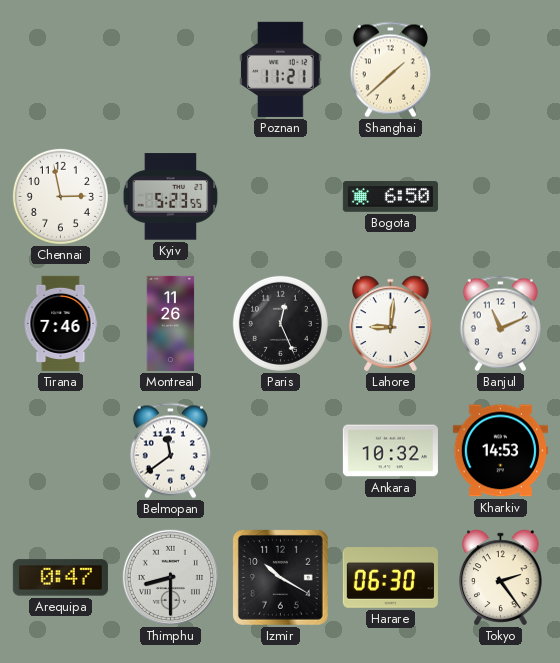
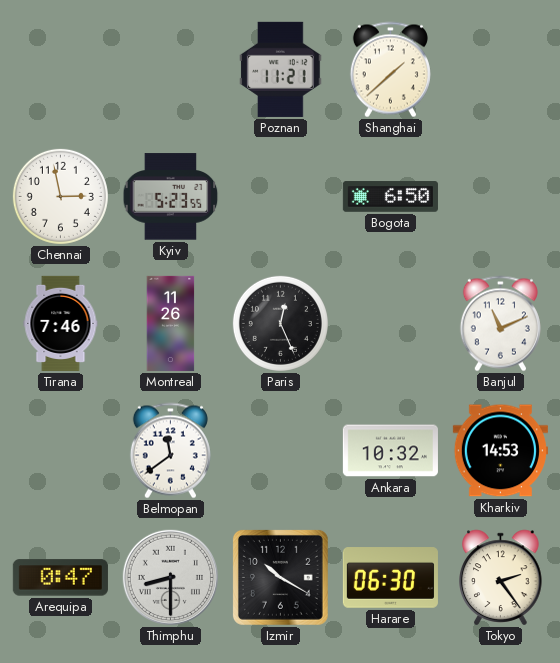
Lahore: 9:01 -> none
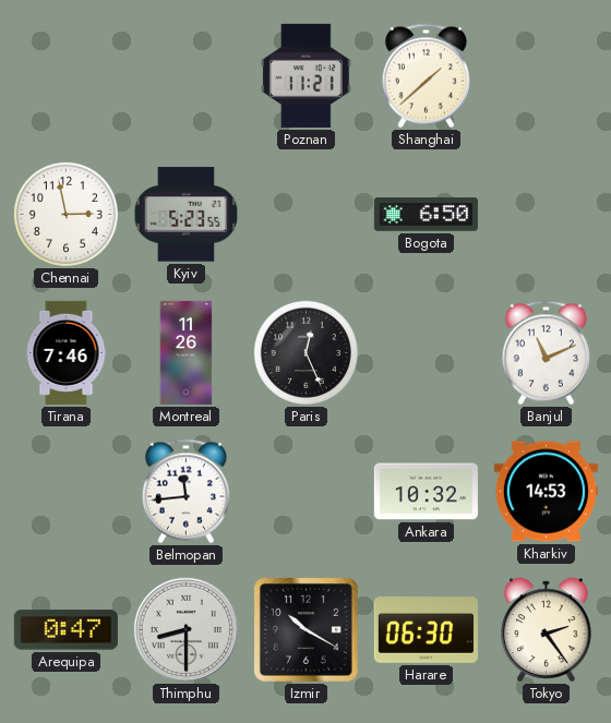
Belmopan: 11:39 -> 11:44
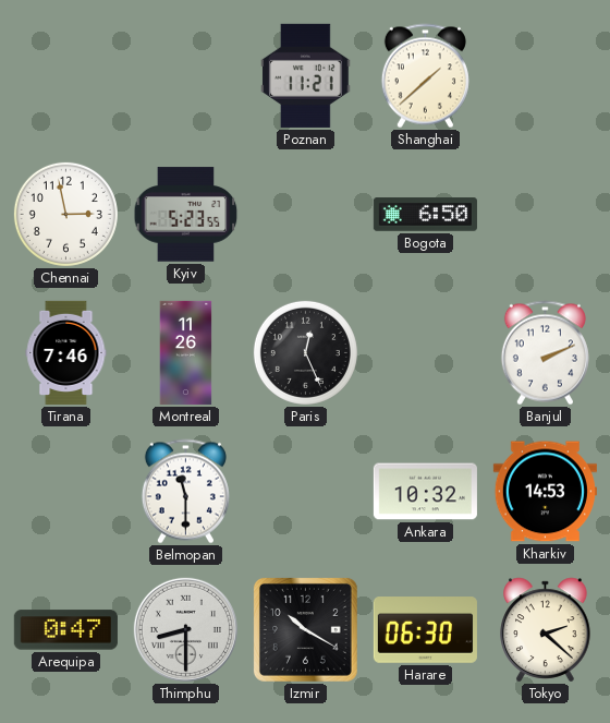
Banjul: 11:11 -> 2:11
Belmopan: 11:44 -> 11:30
Tokyo: 2:24 -> 2:22
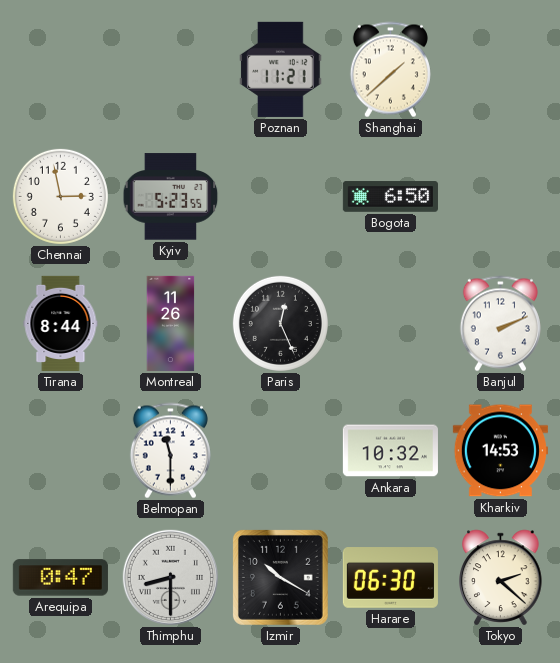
Tirana: 7:46 -> 8:44
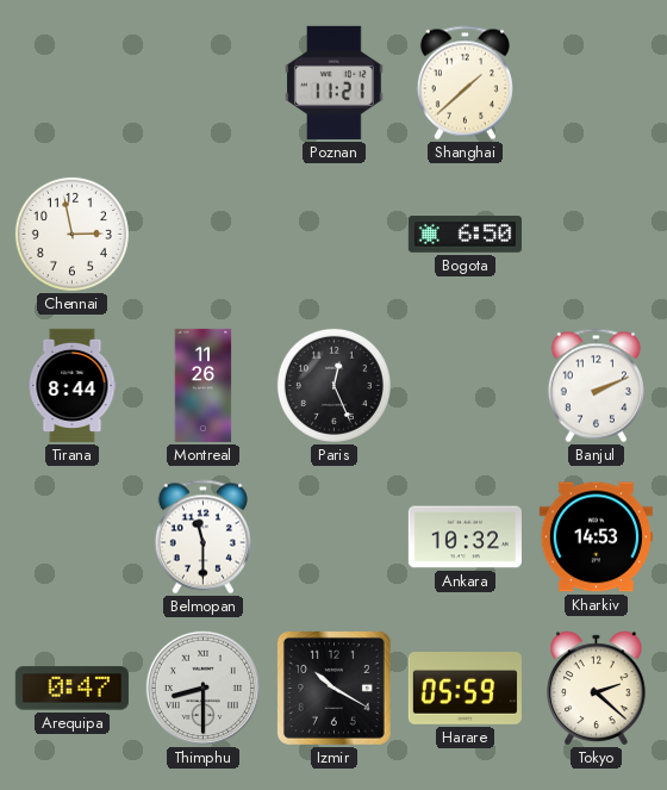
Kyiv: 5:23 -> none
Harare: 06:30 -> 05:59
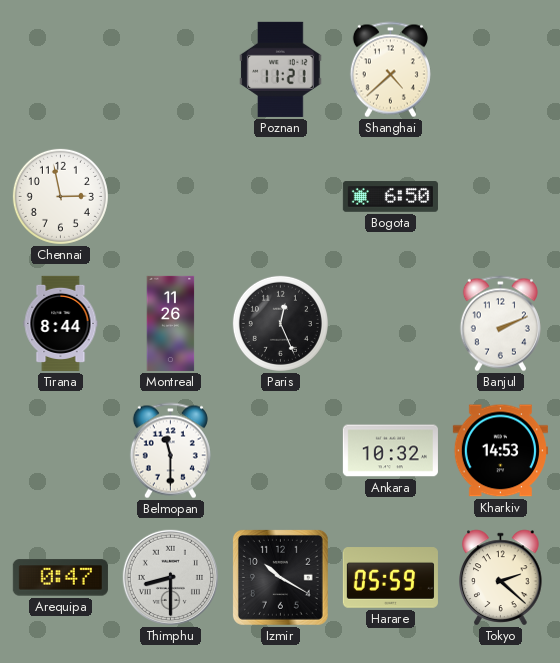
Shanghai: 1:38 -> 4:38
